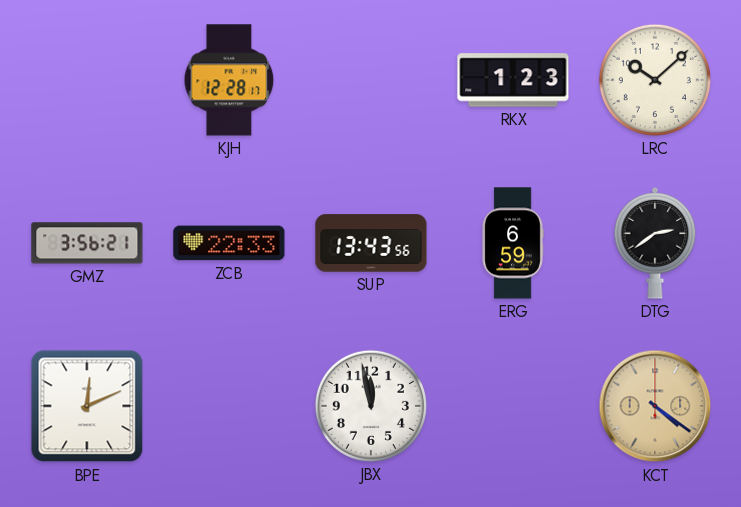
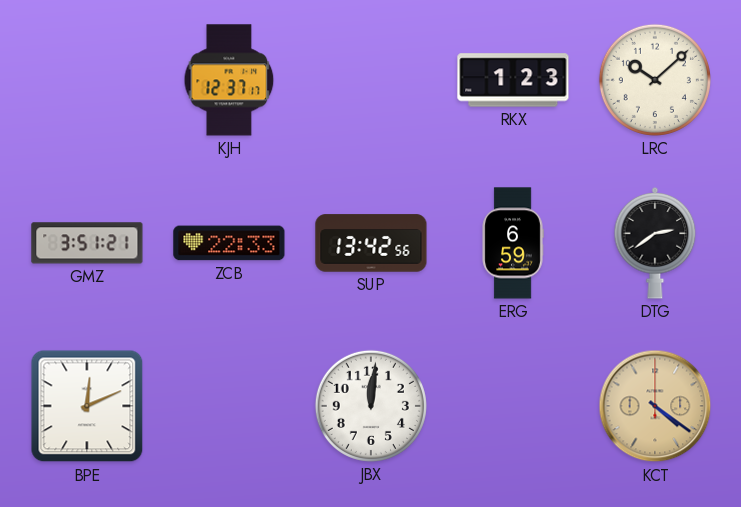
KJH: 12:28 -> 12:37
GMZ: 3:56 -> 3:51
SUP: 13:43 -> 13:42
JBX: 11:58 -> 12:01
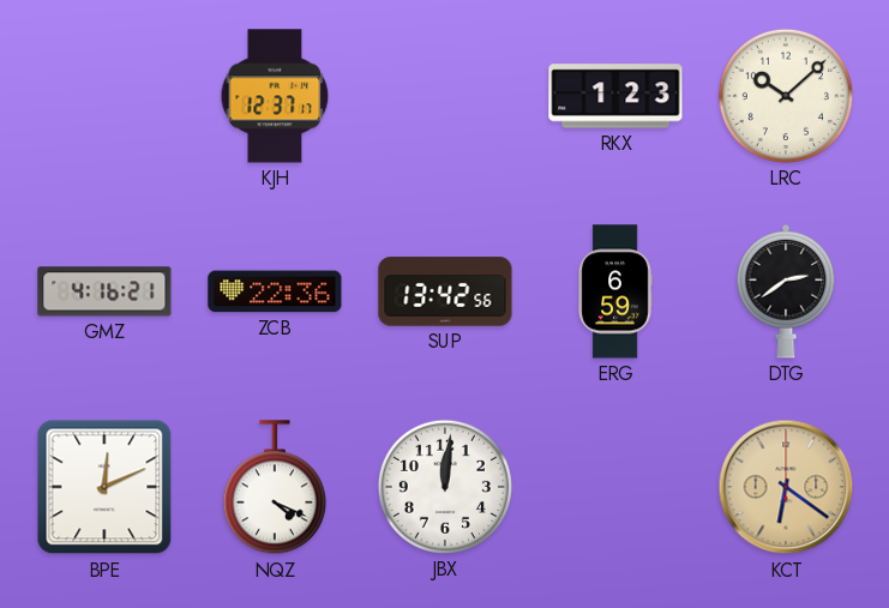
GMZ: 3:51 -> 4:16
ZCB: 22:33 -> 22:36
NQZ: none -> 4:19
KCT: 4:21 -> 6:21
